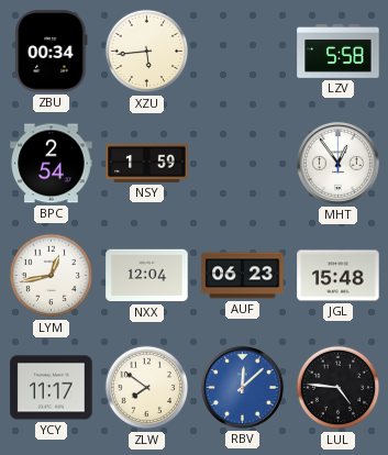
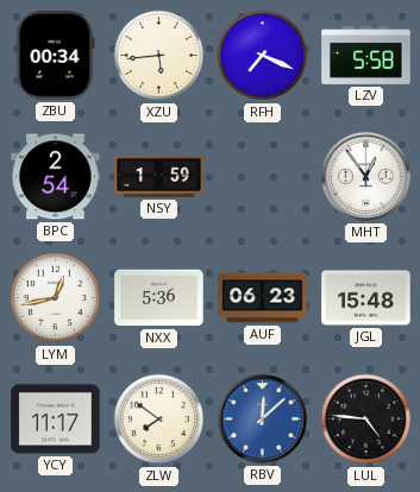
RFH: none -> 7:19
NXX: 12:04 -> 5:36
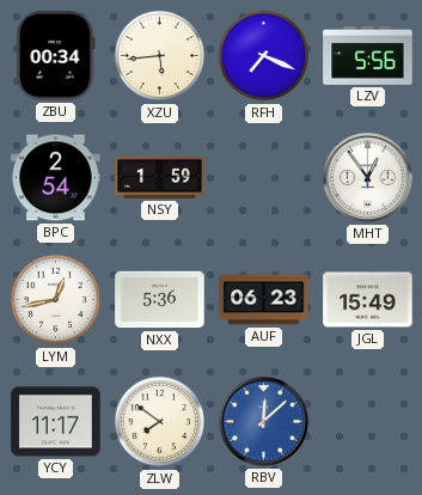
LZV: 5:58 -> 5:56
JGL: 15:48 -> 15:49
LUL: 4:46 -> none
